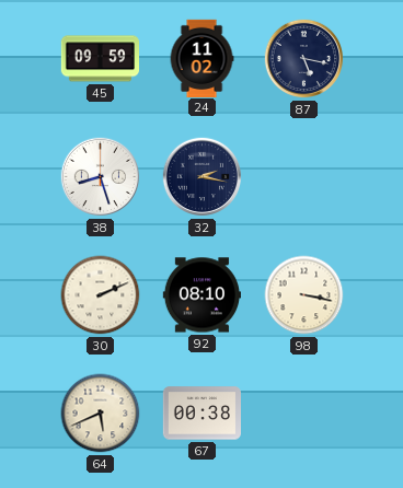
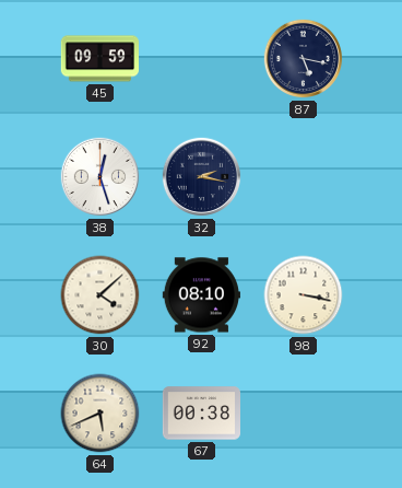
24: 11:02 -> none
38: 8:27 -> 12:27
30: 2:11 -> 4:08
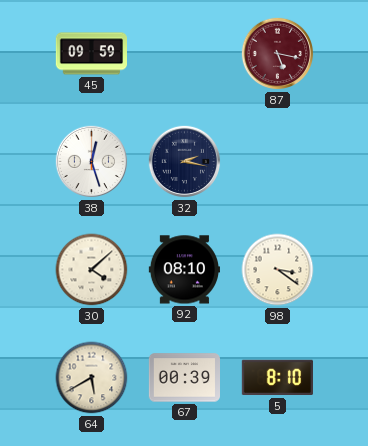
87 dial: navy -> burgundy
98: 3:17 -> 3:21
64: 5:41 -> 5:40
67: 00:38 -> 00:39
5: none -> 8:10
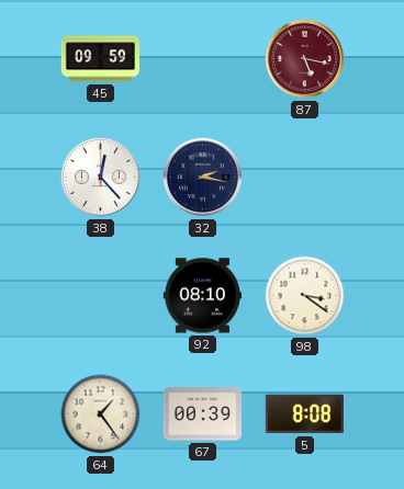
38: 12:27 -> 12:23
30: 4:08 -> none
64: 5:40 -> 1:24
5: 8:10 -> 8:08
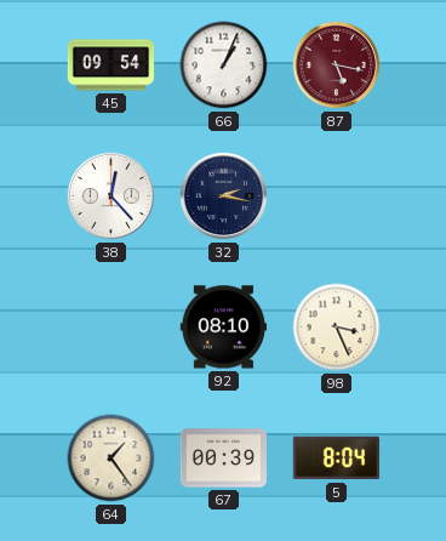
45: 09:59 -> 09:54
66: none -> 1:04
98: 3:21 -> 3:26
5: 8:08 -> 8:04
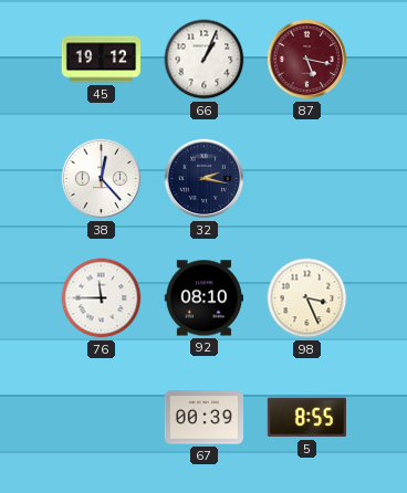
45: 09:54 -> 19:12
76: none -> 11:45
64: 1:24 -> none
5: 8:04 -> 8:55
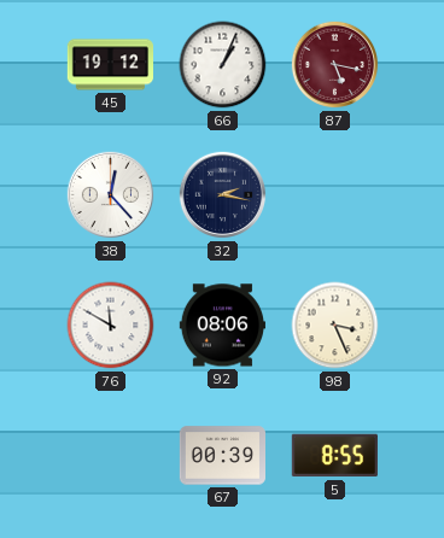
76: 11:45 -> 11:50
92: 08:10 -> 08:06
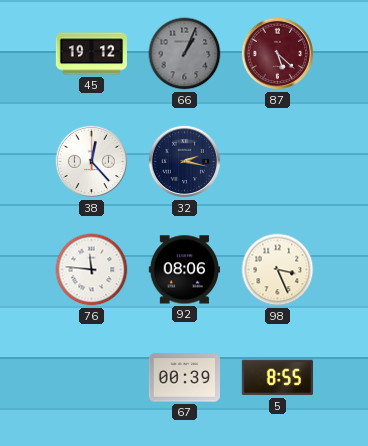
66 dial: white -> grey
87: 5:17 -> 5:22
76: 11:50 -> 11:46
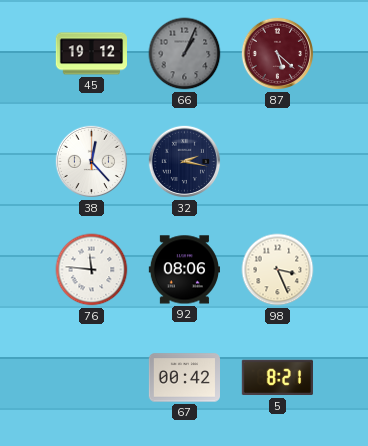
67: 00:39 -> 00:42
5: 8:55 -> 8:21
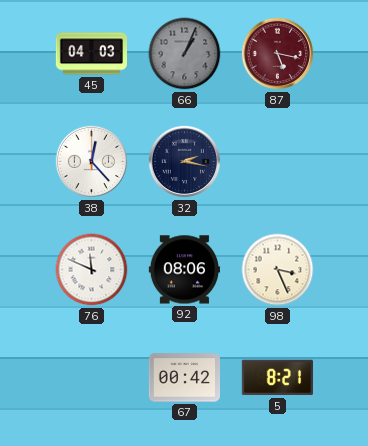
45: 19:12 -> 04:03
87: 5:22 -> 5:17
76: 11:46 -> 11:49
